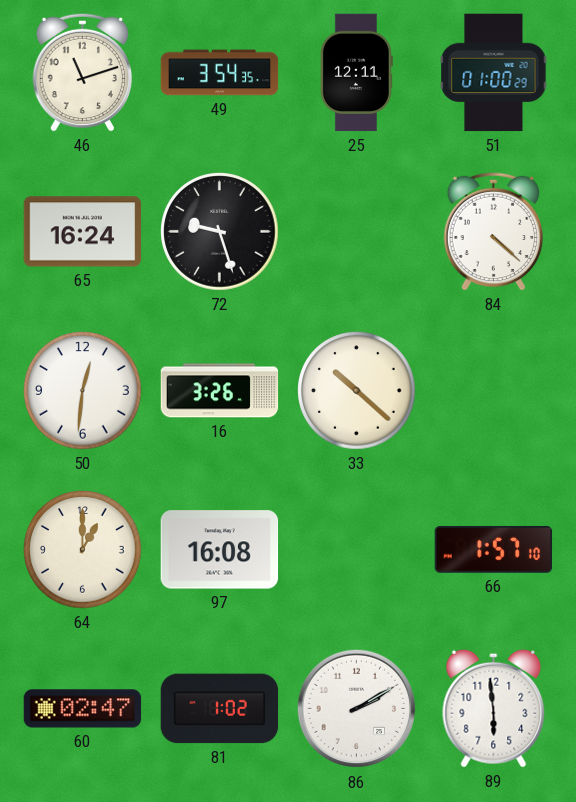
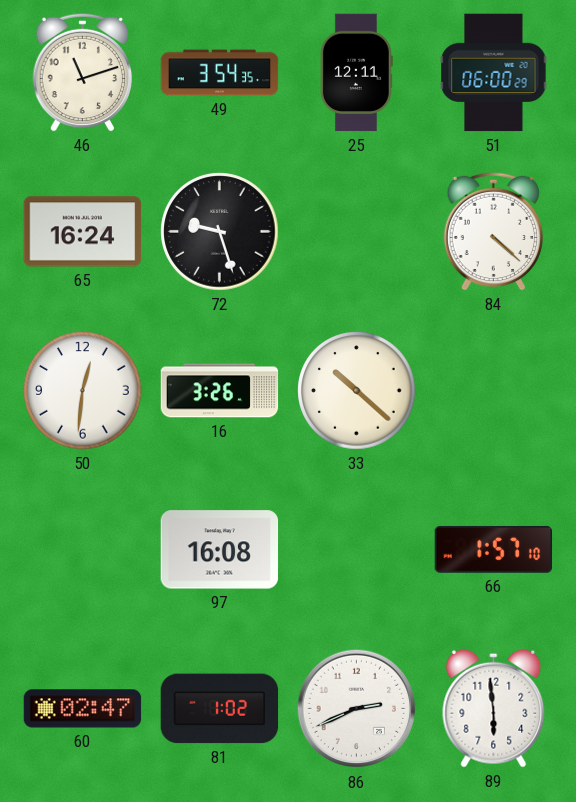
51: 01:00 -> 06:00
64: 1:00 -> none
86: 2:10 -> 2:41
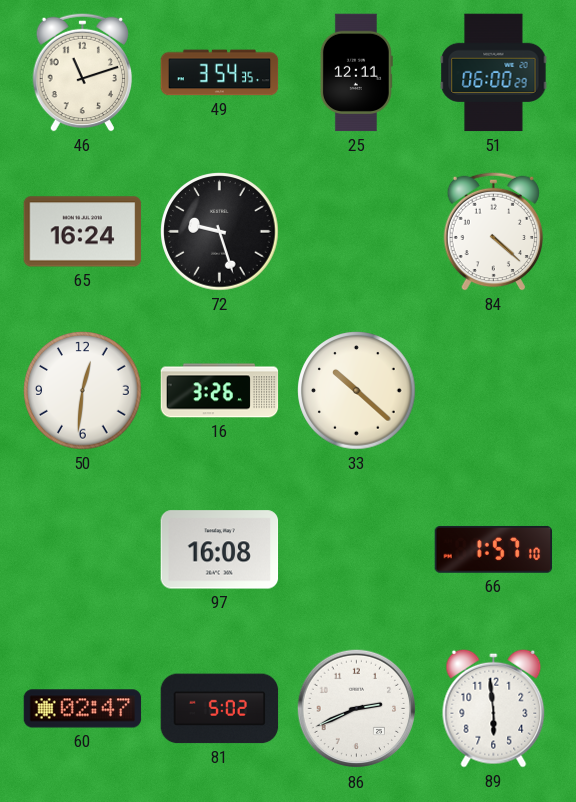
81: 1:02 -> 5:02
